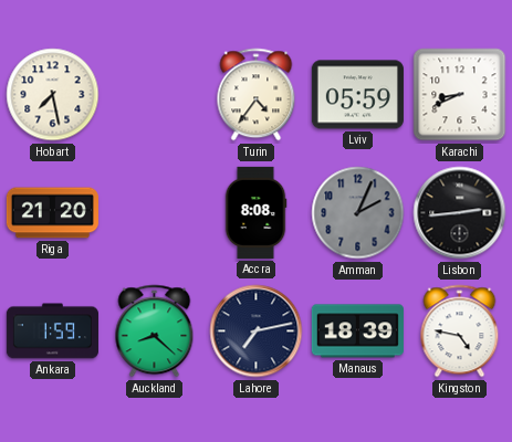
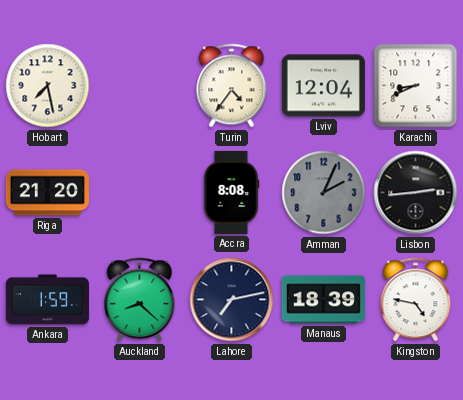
Lviv: 05:59 -> 12:04
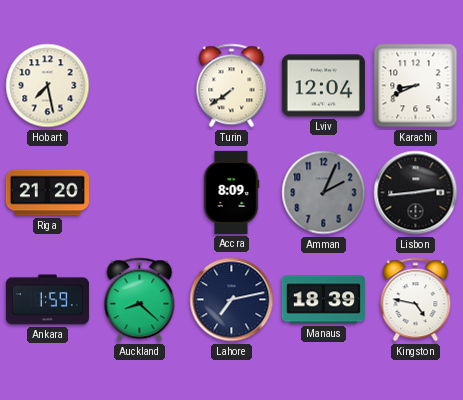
Turin: 4:36 -> 7:39
Accra: 8:08 -> 8:09
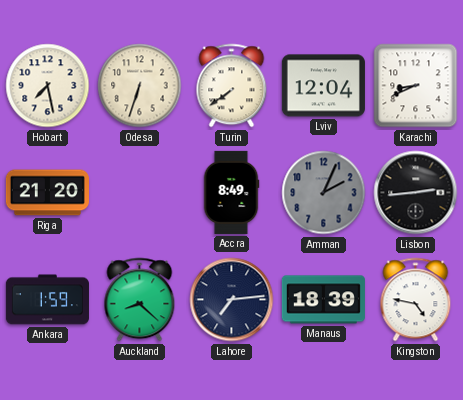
Odesa: none -> 6:33
Accra: 8:09 -> 8:49
Lahore: 7:13 -> 7:14
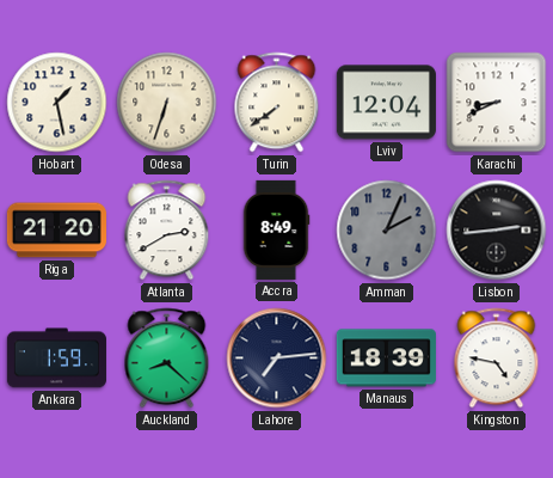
Hobart: 7:28 -> 1:28
Atlanta: none -> 2:40
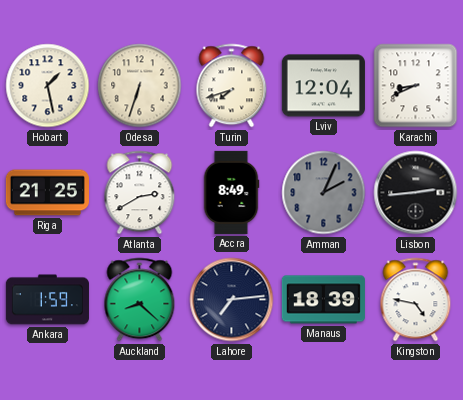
Turin: 7:39 -> 7:42
Riga: 21:20 -> 21:25
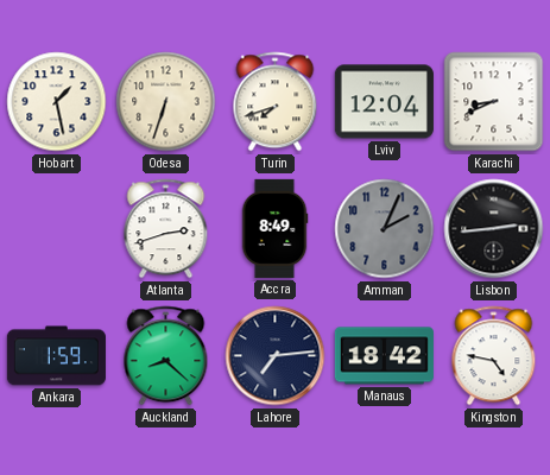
Riga: 21:25 -> none
Atlanta: 2:40 -> 2:42
Manaus: 18:39 -> 18:42
